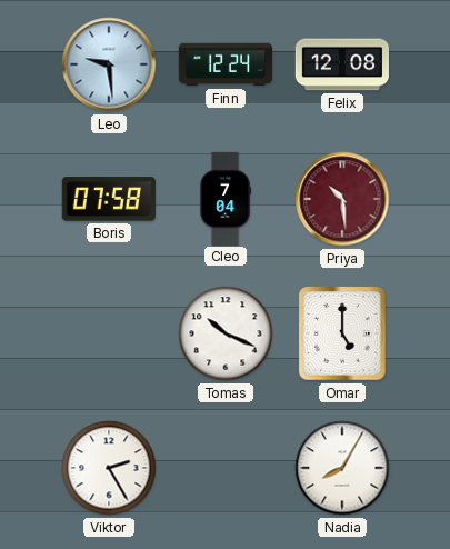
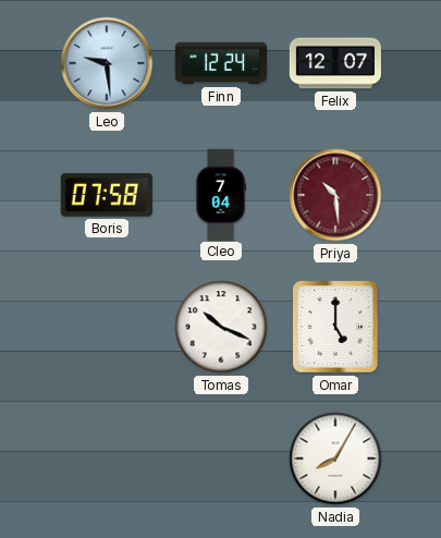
Felix: 12:08 -> 12:07
Viktor: 2:25 -> none
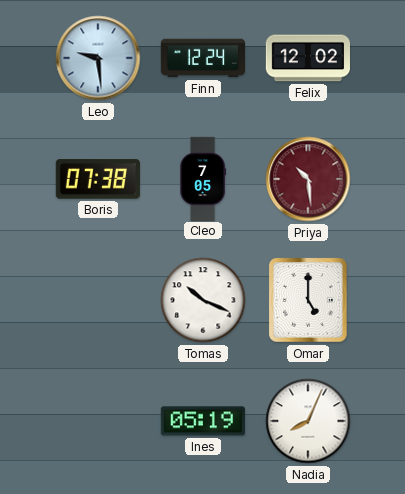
Felix: 12:07 -> 12:02
Boris: 07:58 -> 07:38
Cleo: 7:04 -> 7:05
Ines: none -> 05:19
Nadia: 8:05 -> 8:04
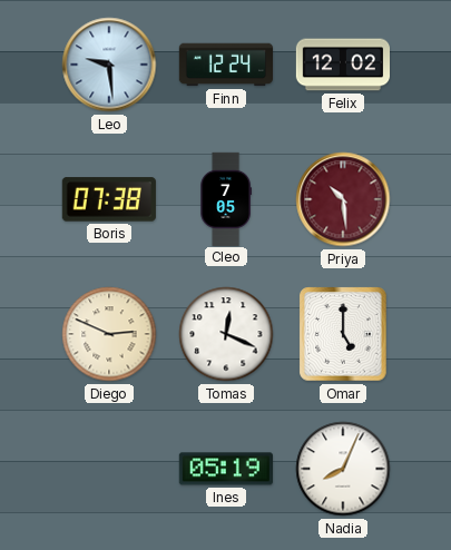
Diego: none -> 2:49
Tomas: 10:19 -> 12:19
